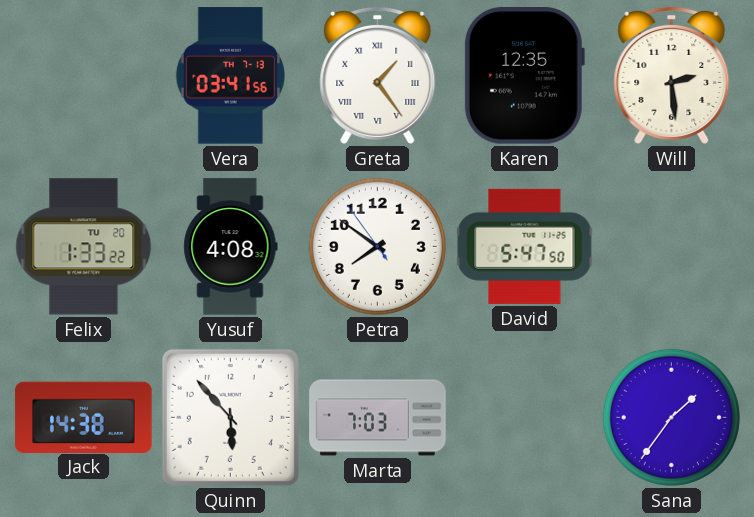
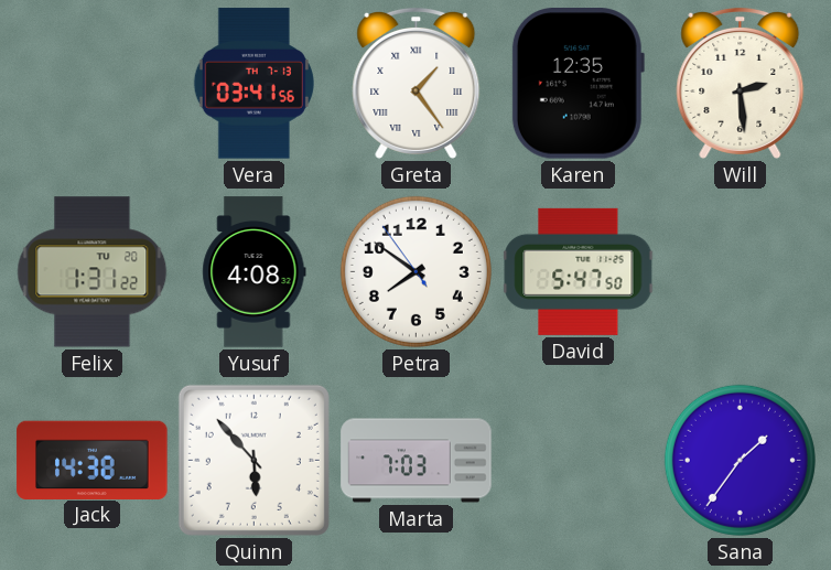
Felix: 1:33 -> 1:31
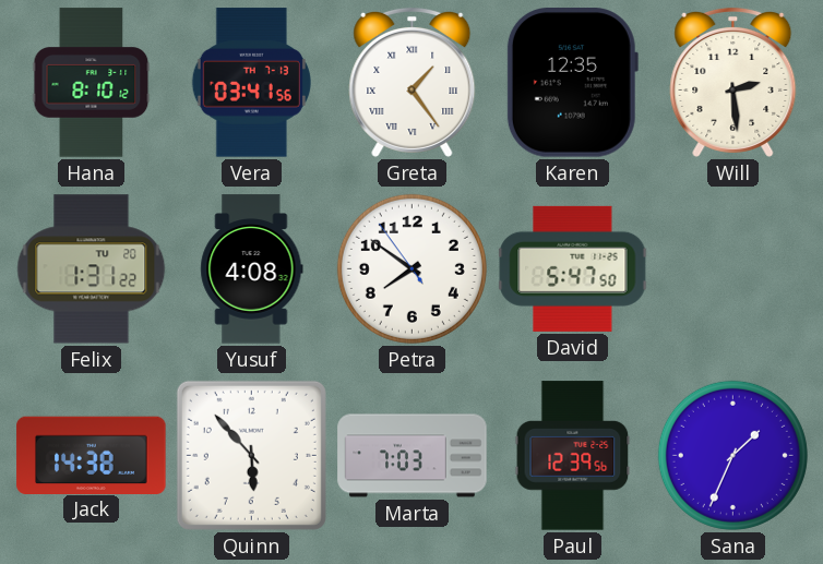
Hana: none -> 8:10
Paul: none -> 12:39
Sana: 1:36 -> 1:34
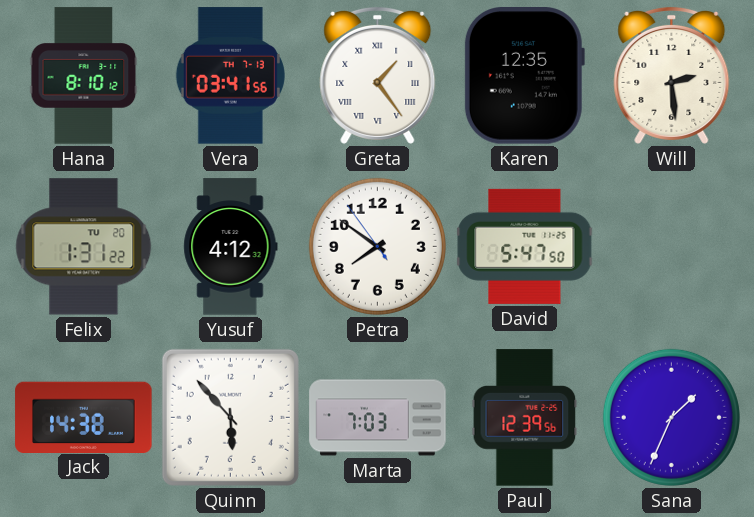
Yusuf: 4:08 -> 4:12
